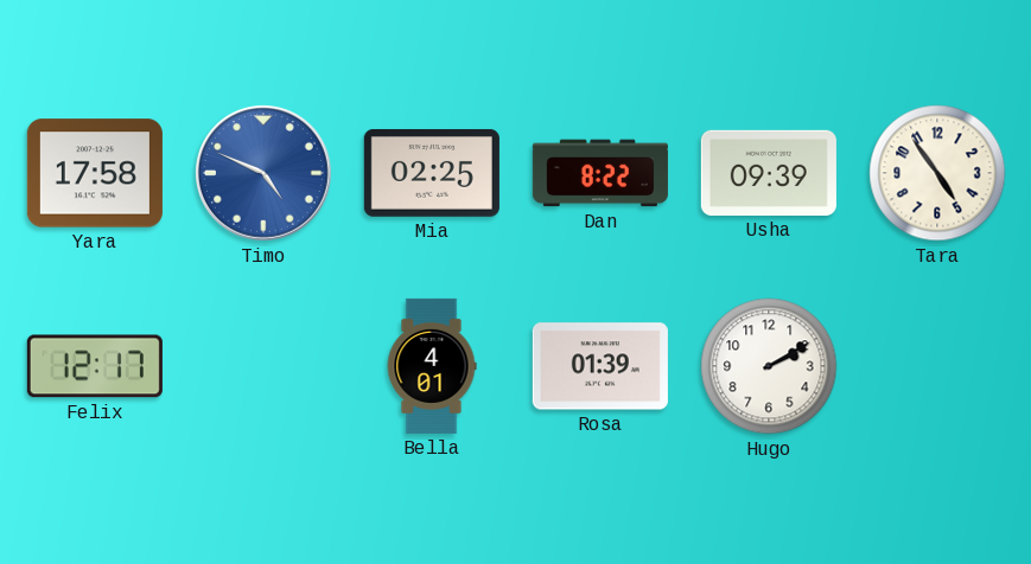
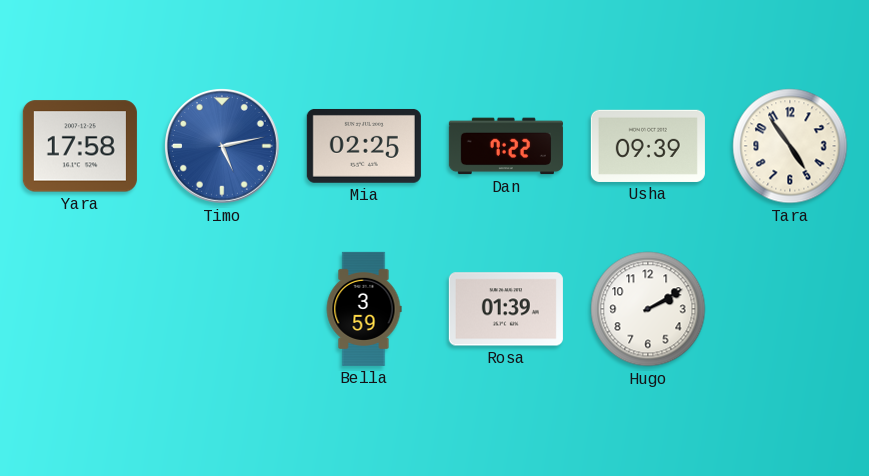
Timo: 4:49 -> 5:13
Dan: 8:22 -> 7:22
Felix: 12:17 -> none
Bella: 4:01 -> 3:59
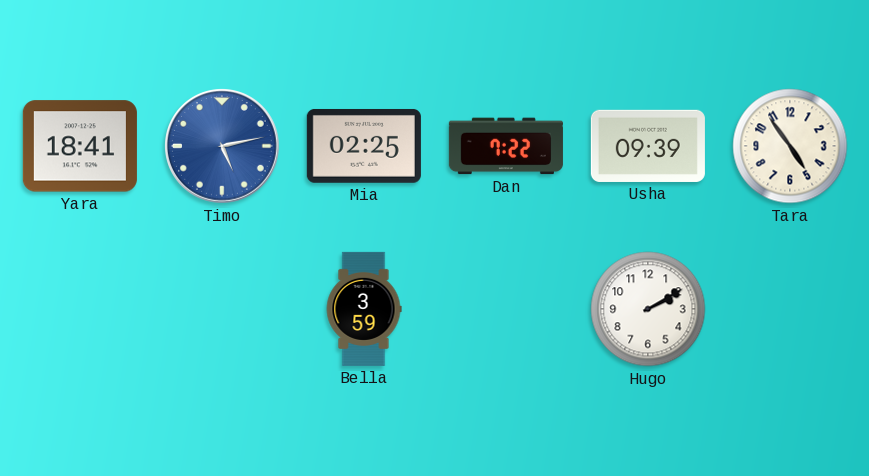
Yara: 17:58 -> 18:41
Rosa: 01:39 -> none
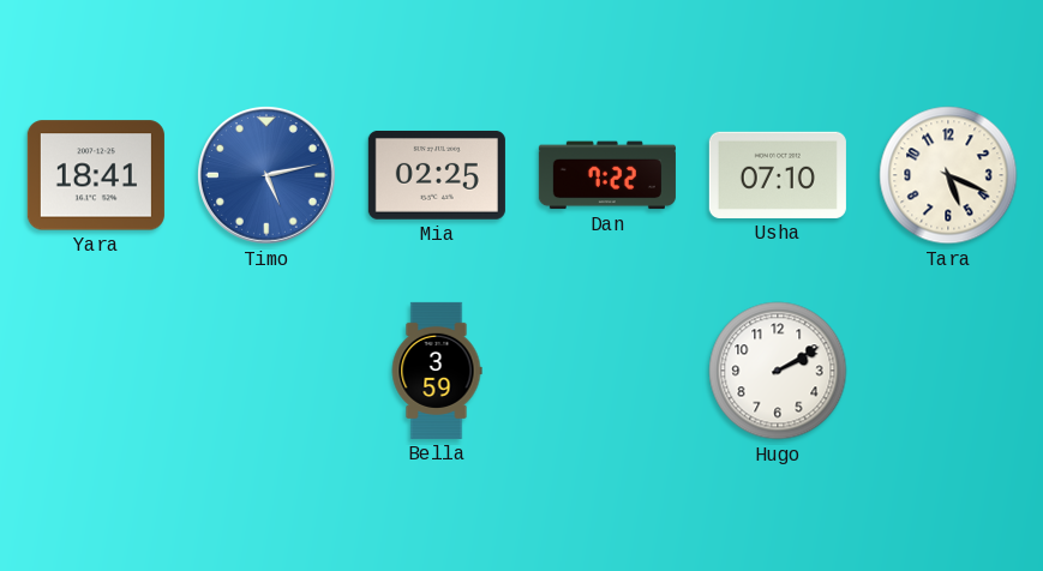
Usha: 09:39 -> 07:10
Tara: 4:54 -> 5:19
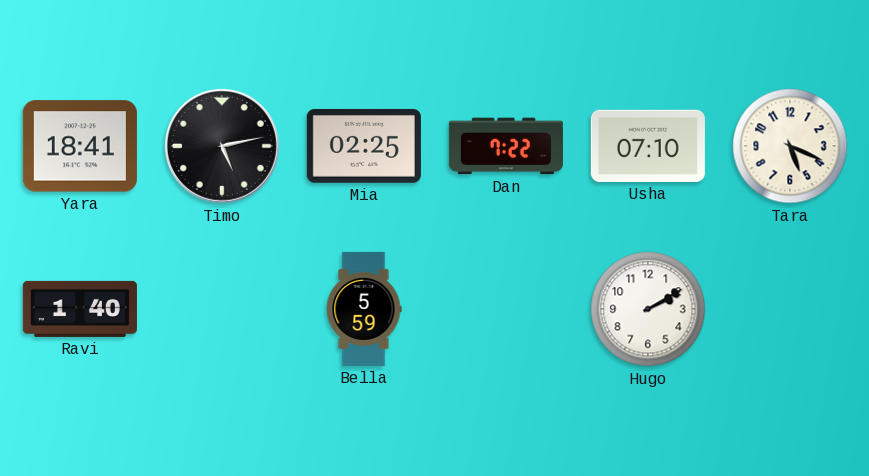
Timo dial: blue -> black
Ravi: none -> 1:40
Bella: 3:59 -> 5:59
